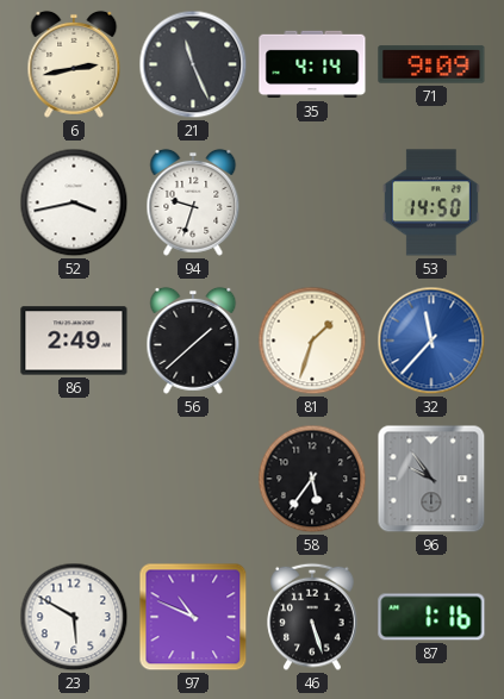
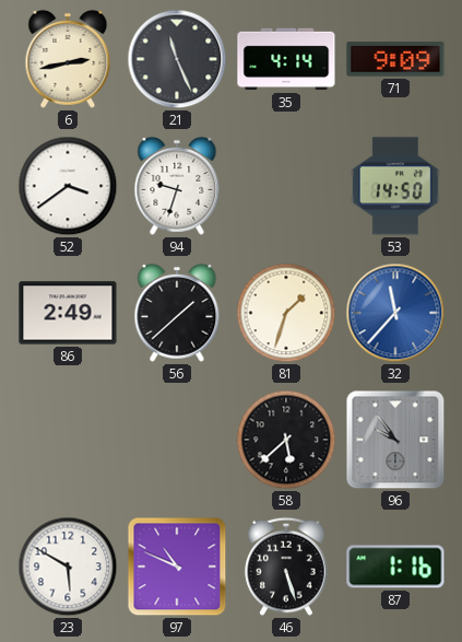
52: 3:43 -> 3:39
58: 5:36 -> 5:38
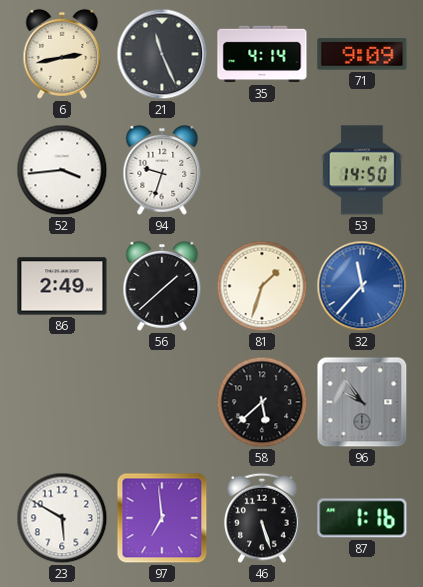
52: 3:39 -> 3:44
97: 10:49 -> 6:59
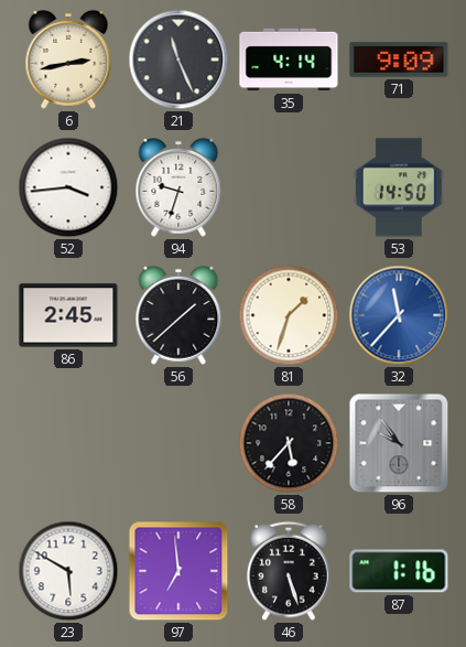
86: 2:49 -> 2:45
58: 5:38 -> 5:37
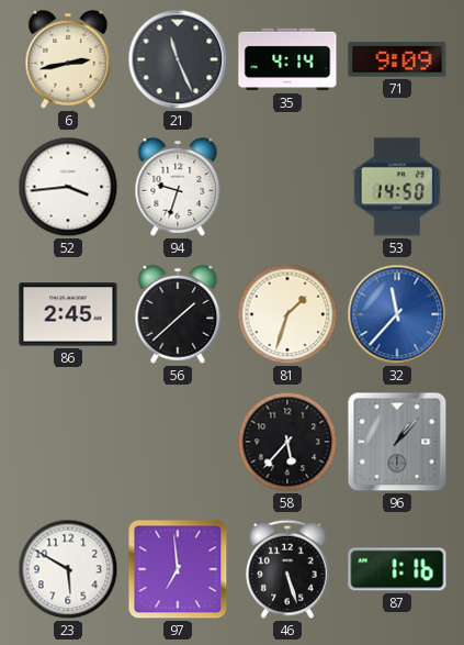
96: 9:54 -> 1:07
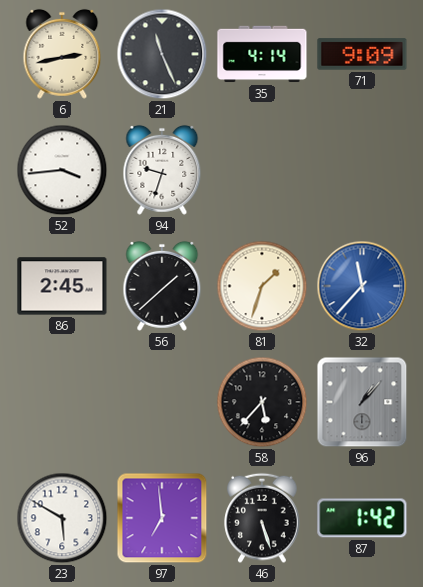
53: 14:50 -> none
87: 1:16 -> 1:42
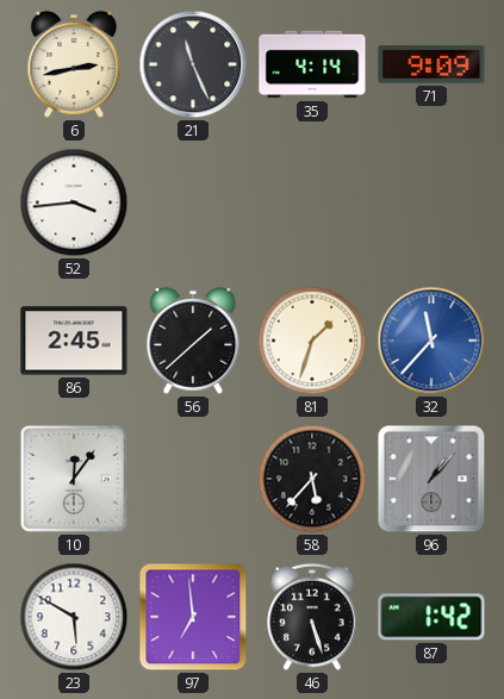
94: 9:33 -> none
10: none -> 12:06
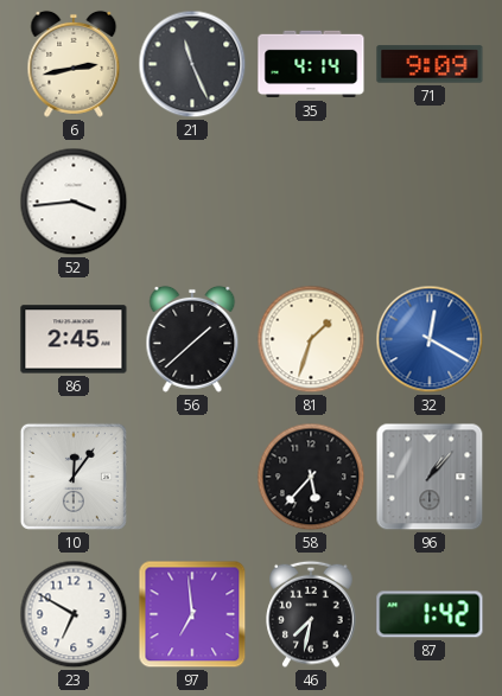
32: 11:37 -> 12:20
23: 5:50 -> 6:50
46: 5:27 -> 7:32
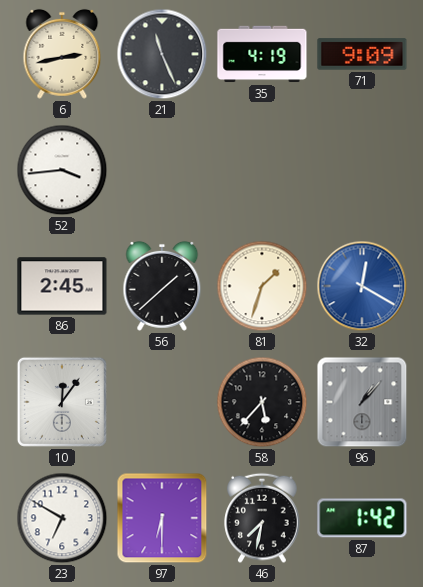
35: 4:14 -> 4:19
97: 6:59 -> 6:30
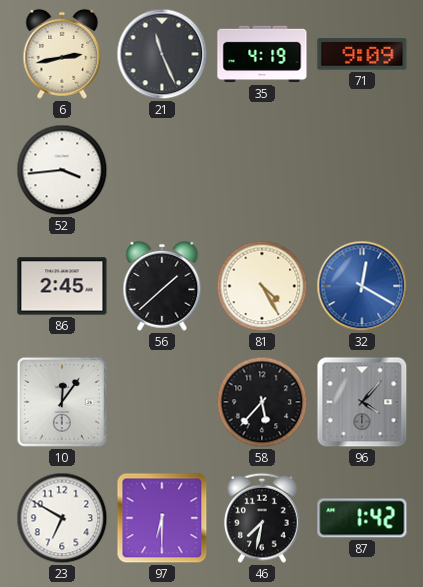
81: 1:33 -> 4:25
96: 1:07 -> 4:07
